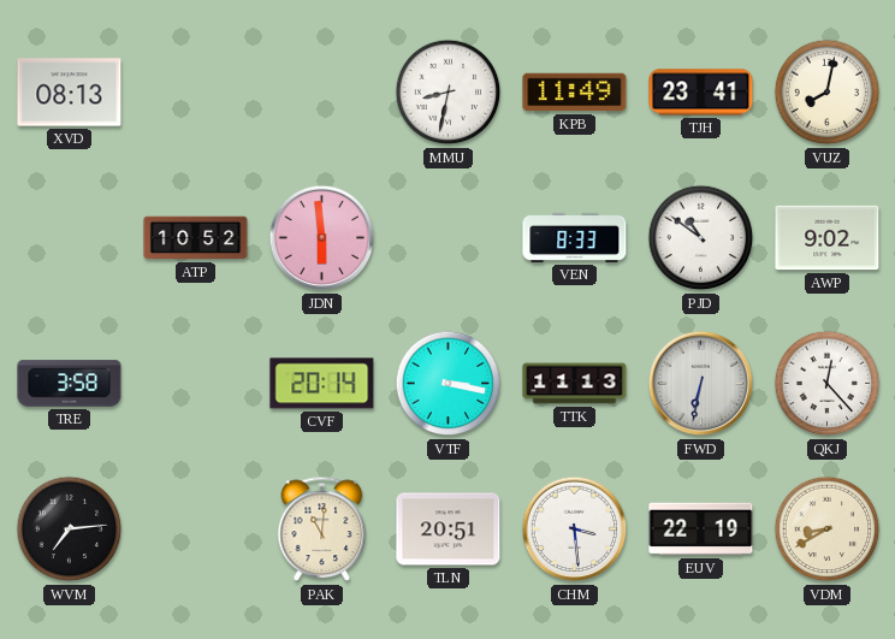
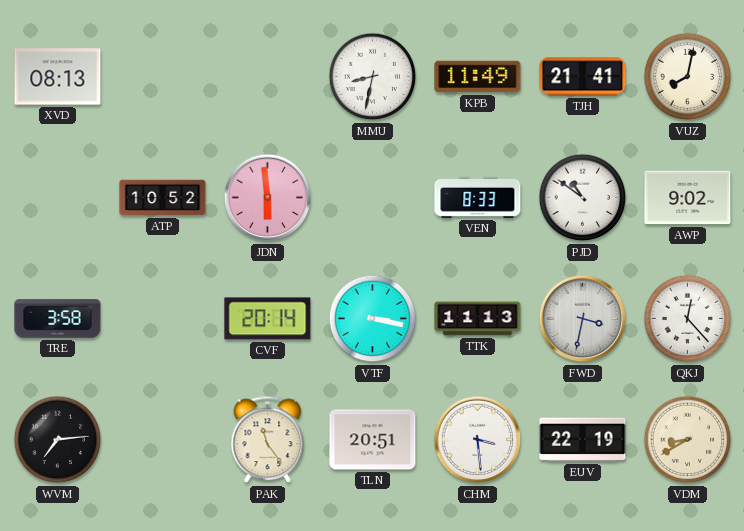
TJH: 23:41 -> 21:41
FWD: 6:32 -> 3:32
PAK: 11:01 -> 11:24
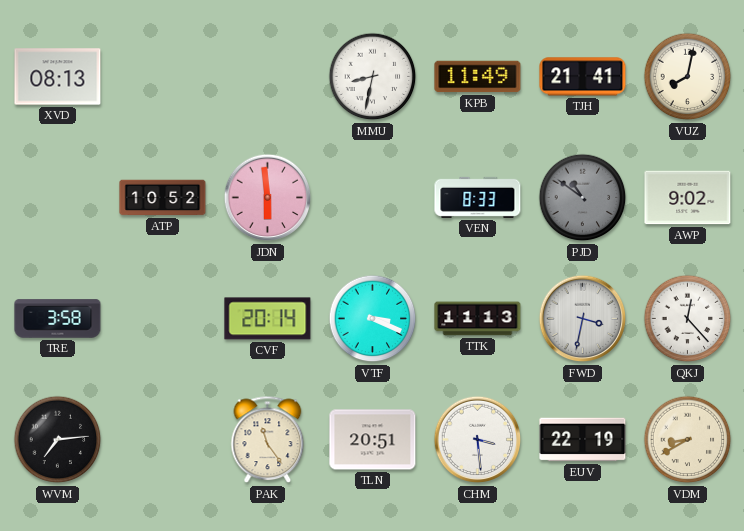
PJD dial: white -> grey
VTF: 3:17 -> 3:19
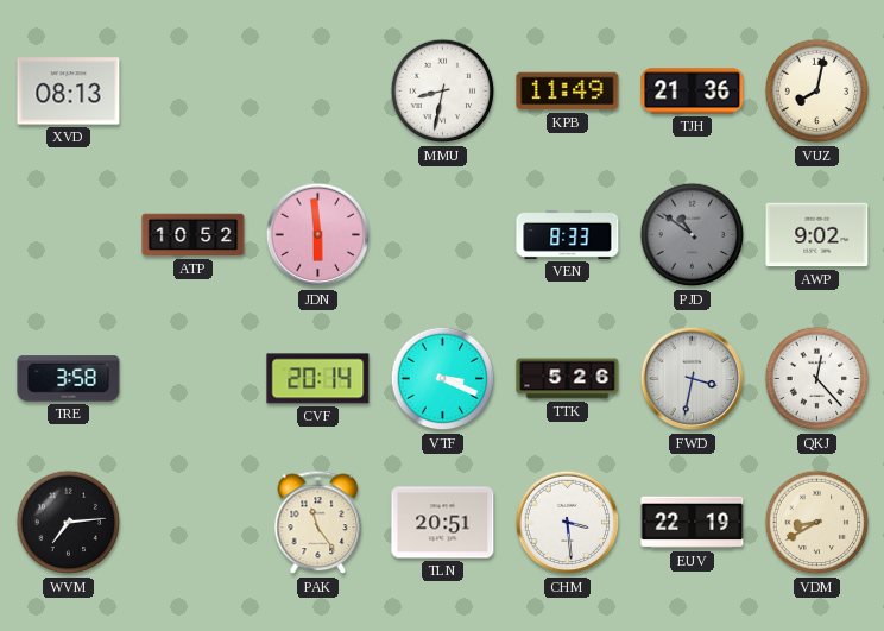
TJH: 21:41 -> 21:36
TTK: 11:13 -> 5:26
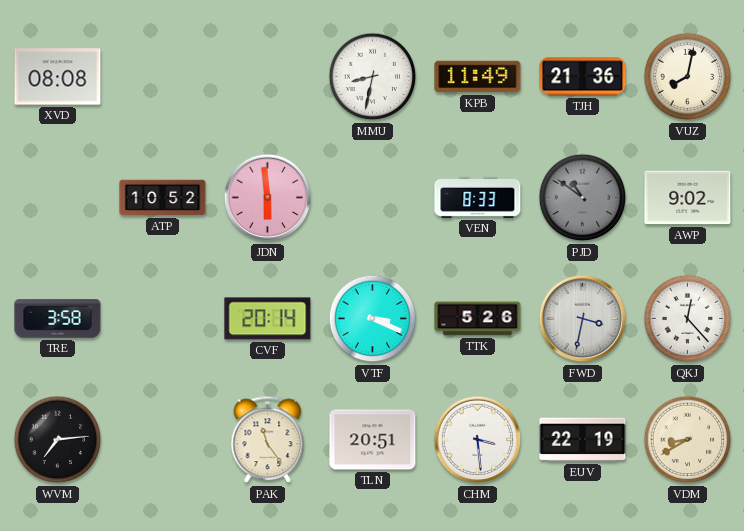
XVD: 08:13 -> 08:08
